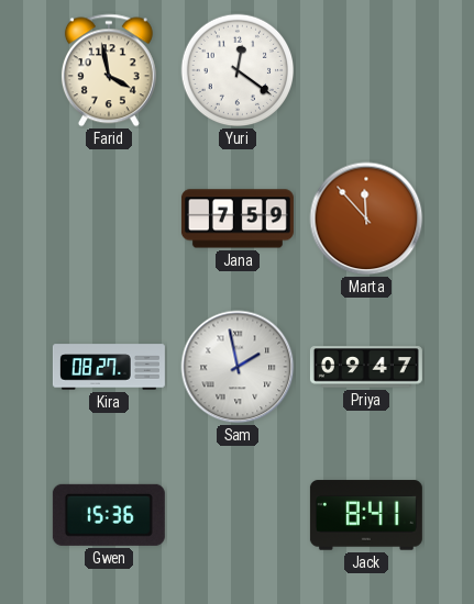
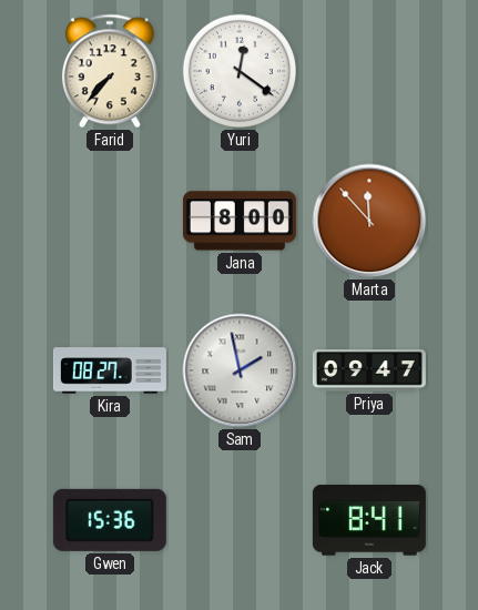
Farid: 3:58 -> 7:37
Jana: 7:59 -> 8:00
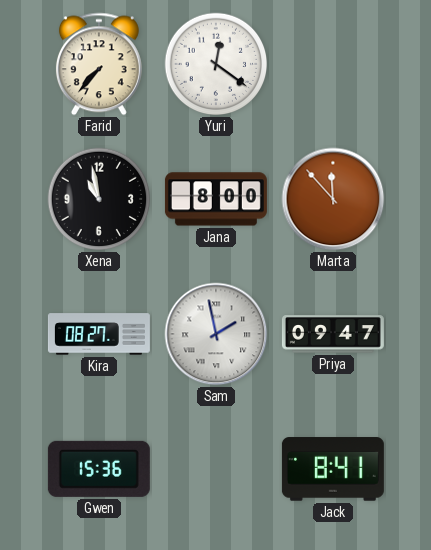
Xena: none -> 10:58
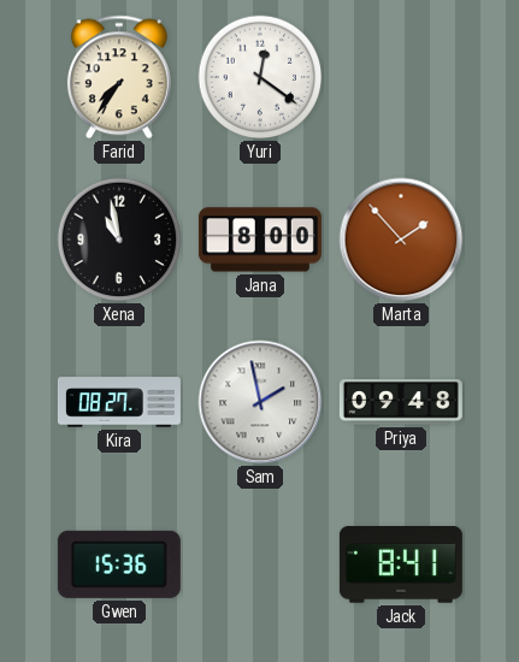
Farid: 7:37 -> 7:36
Marta: 11:53 -> 1:53
Priya: 09:47 -> 09:48
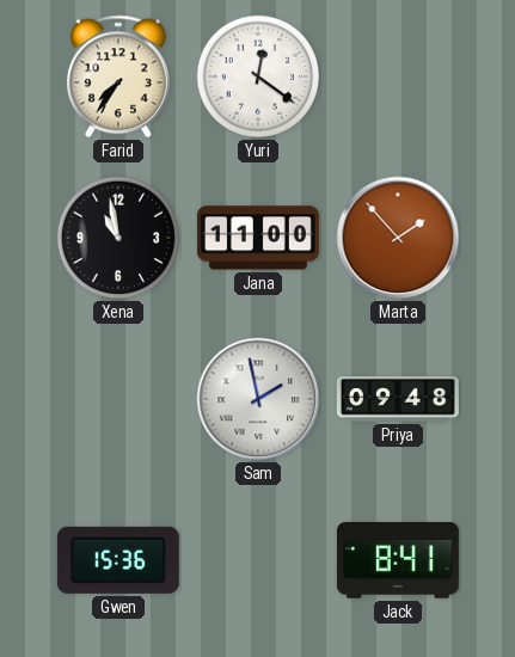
Jana: 8:00 -> 11:00
Kira: 08:27 -> none
